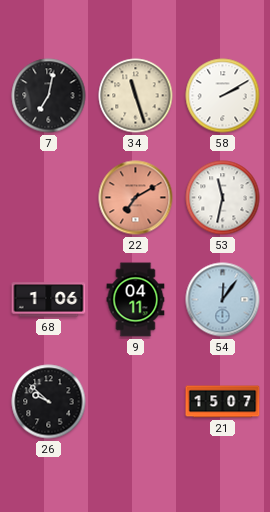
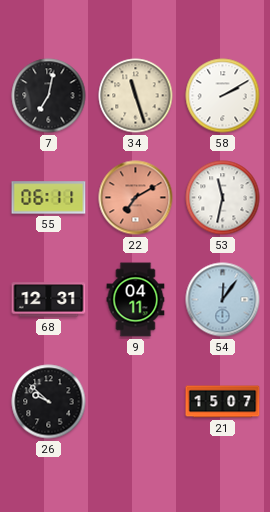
55: none -> 06:11
68: 1:06 -> 12:31
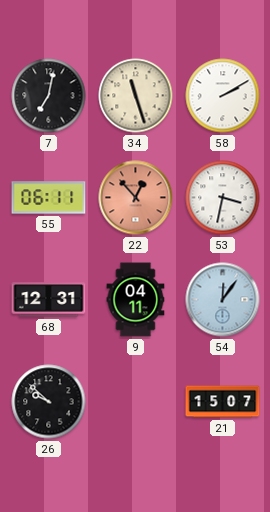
22: 7:10 -> 12:53
53: 11:32 -> 3:32
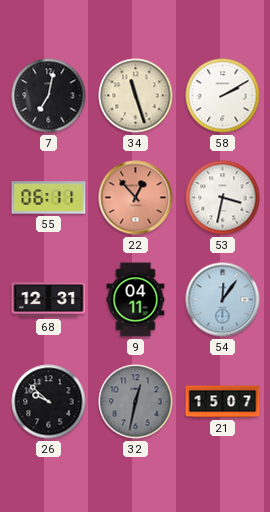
32: none -> 12:32
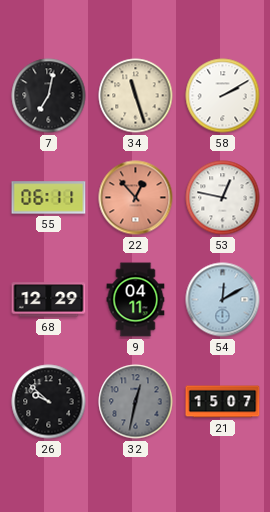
53: 3:32 -> 12:47
68: 12:31 -> 12:29
54: 12:06 -> 12:10
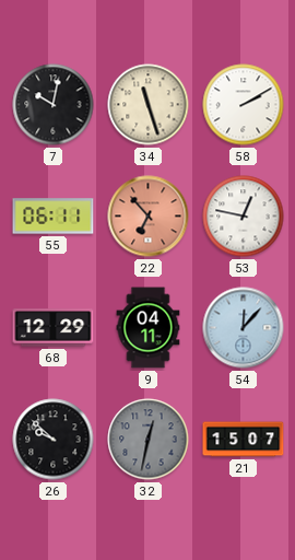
7: 7:02 -> 10:02
22: 12:53 -> 6:53
54: 12:10 -> 12:07
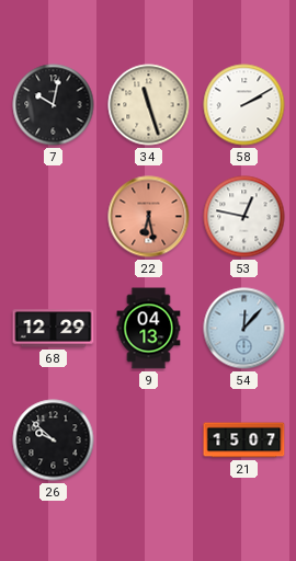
55: 06:11 -> none
22: 6:53 -> 6:28
9: 04:11 -> 04:13
32: 12:32 -> none
